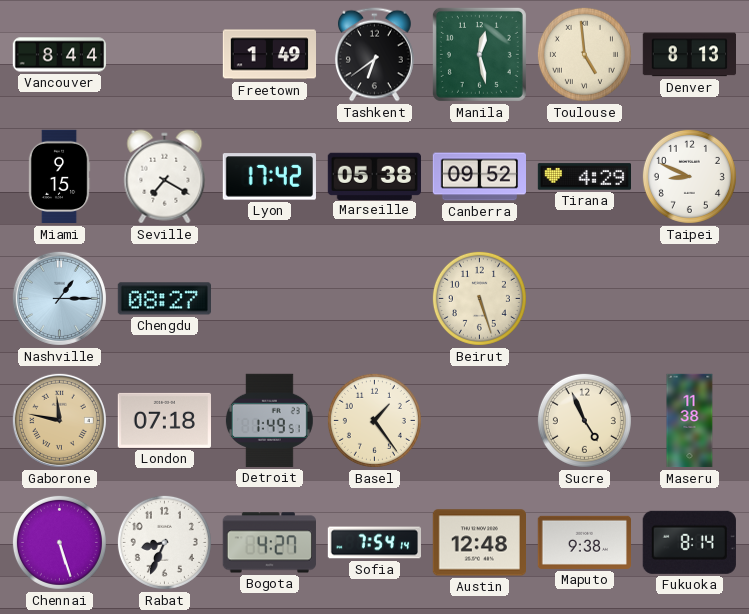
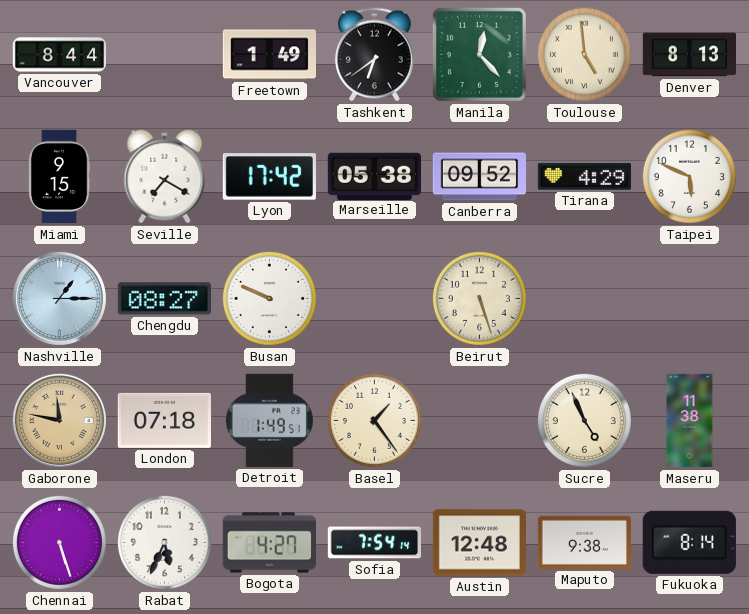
Manila: 12:28 -> 12:23
Taipei: 8:49 -> 5:49
Busan: none -> 9:49
Rabat: 8:34 -> 5:34
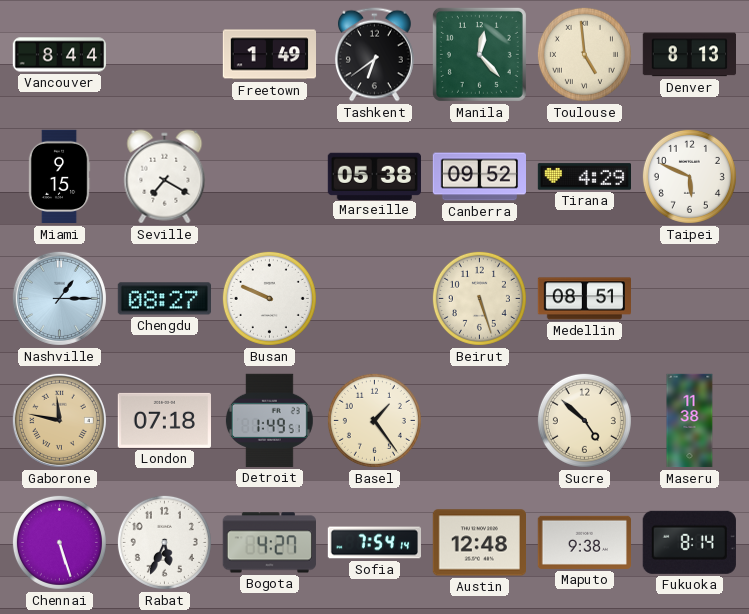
Lyon: 17:42 -> none
Medellin: none -> 08:51
Sucre: 4:56 -> 4:52
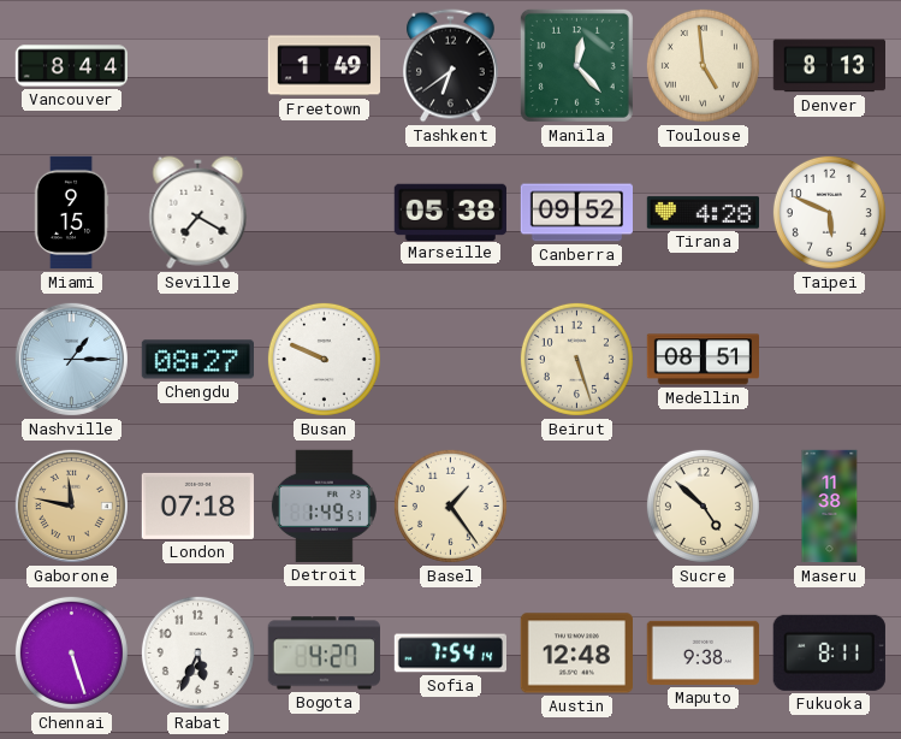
Tirana: 4:29 -> 4:28
Fukuoka: 8:14 -> 8:11
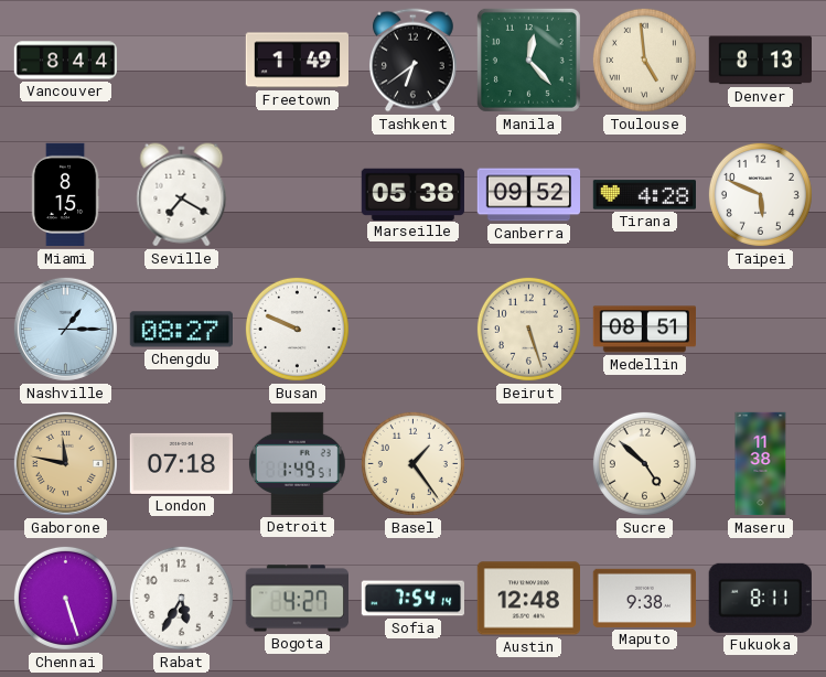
Miami: 9:15 -> 8:15
Rabat: 5:34 -> 5:35
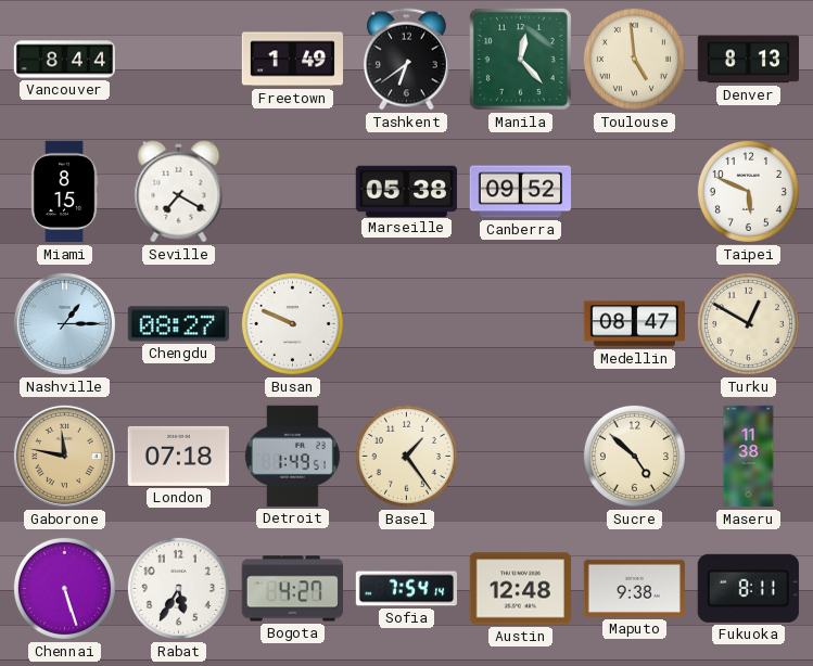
Tirana: 4:28 -> none
Beirut: 5:27 -> none
Medellin: 08:51 -> 08:47
Turku: none -> 12:50
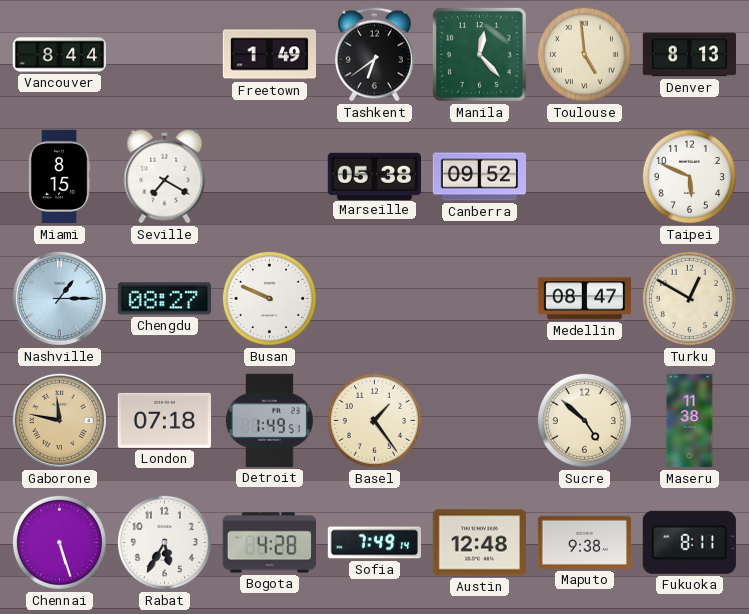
Bogota: 4:27 -> 4:28
Sofia: 7:54 -> 7:49
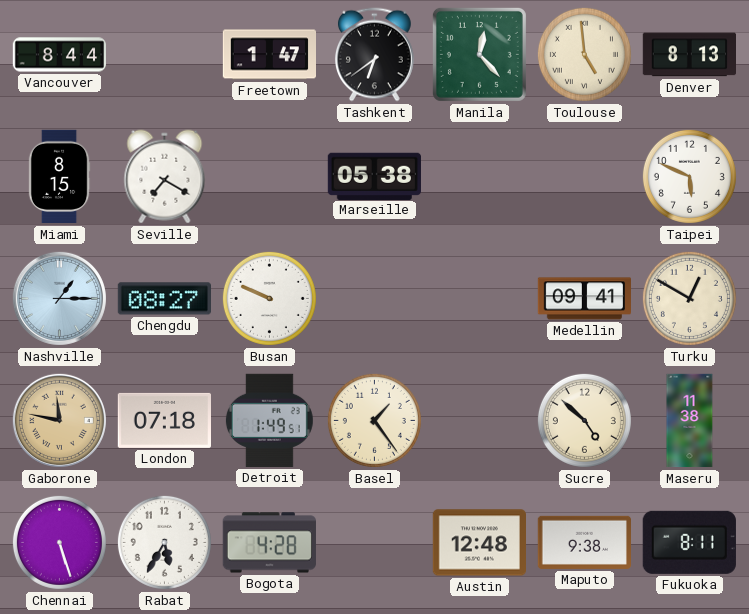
Freetown: 1:49 -> 1:47
Canberra: 09:52 -> none
Medellin: 08:47 -> 09:41
Sofia: 7:49 -> none
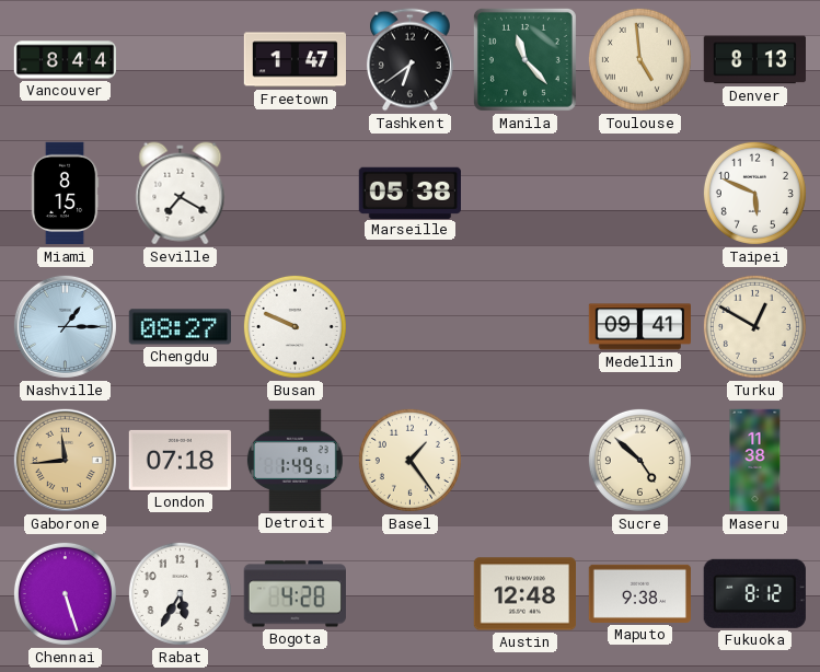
Manila: 12:23 -> 11:23
Gaborone: 11:47 -> 11:44
Fukuoka: 8:11 -> 8:12
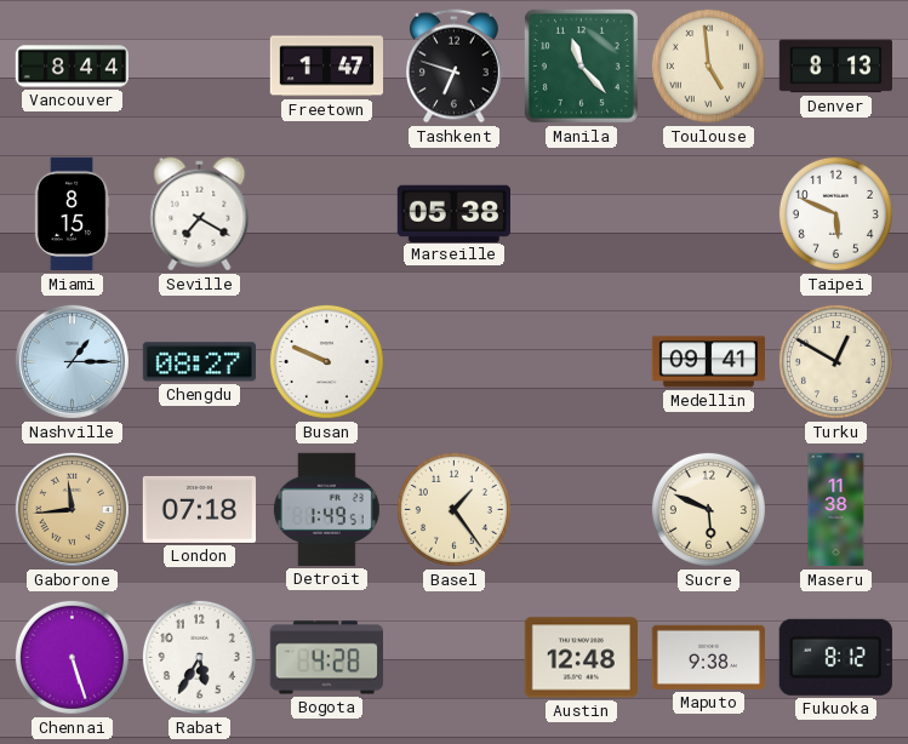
Tashkent: 6:39 -> 6:48
Sucre: 4:52 -> 5:49
